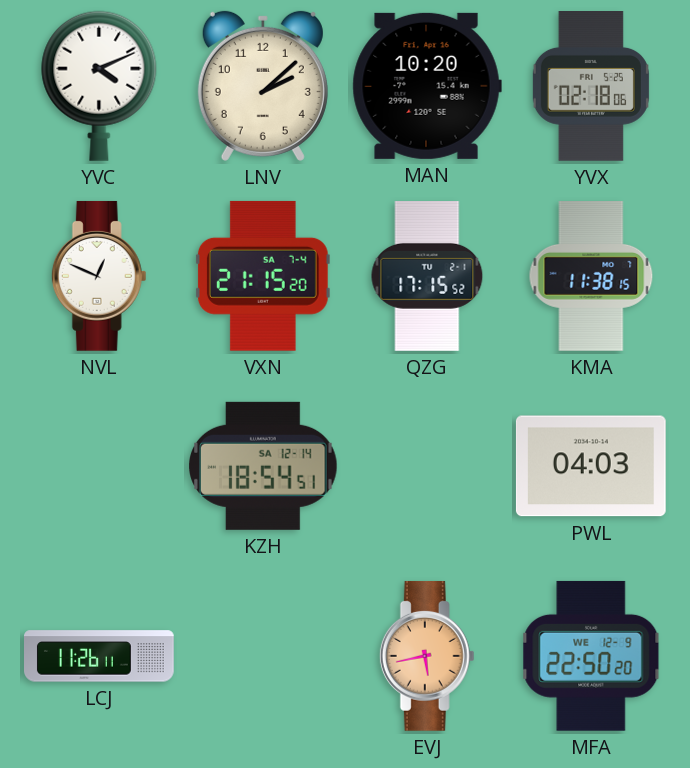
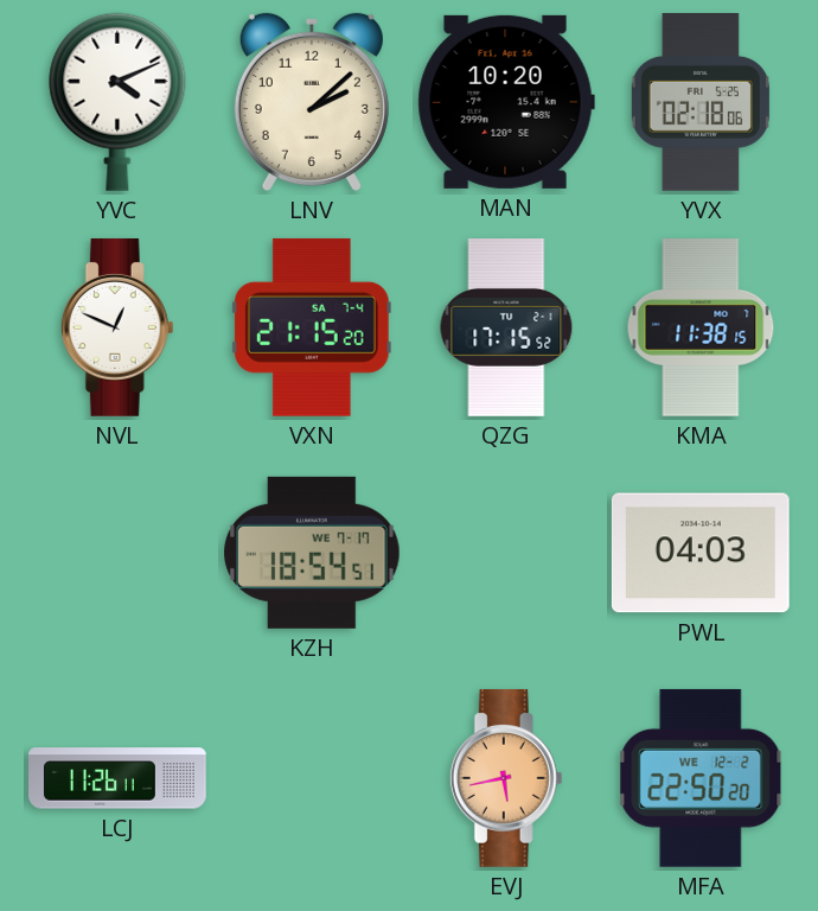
KZH date: SA 12-14 -> WE 7-17
MFA date: WE 12-9 -> WE 12-2
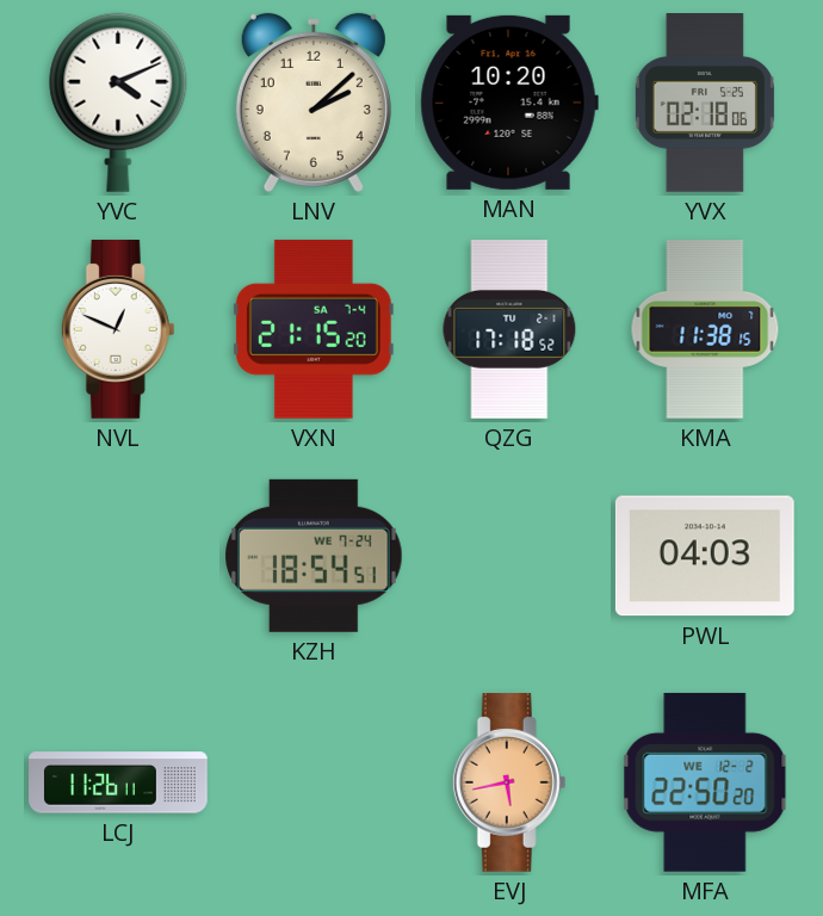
QZG: 17:15 -> 17:18
KZH date: WE 7-17 -> WE 7-24
